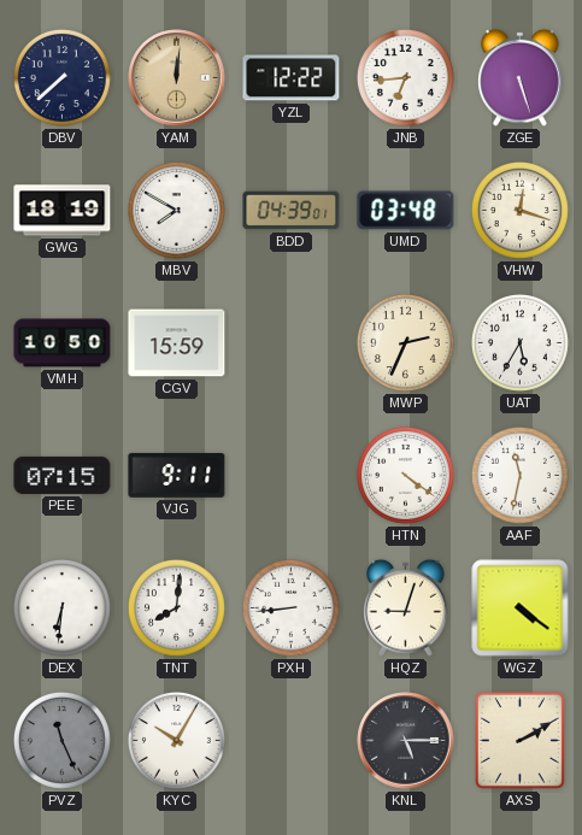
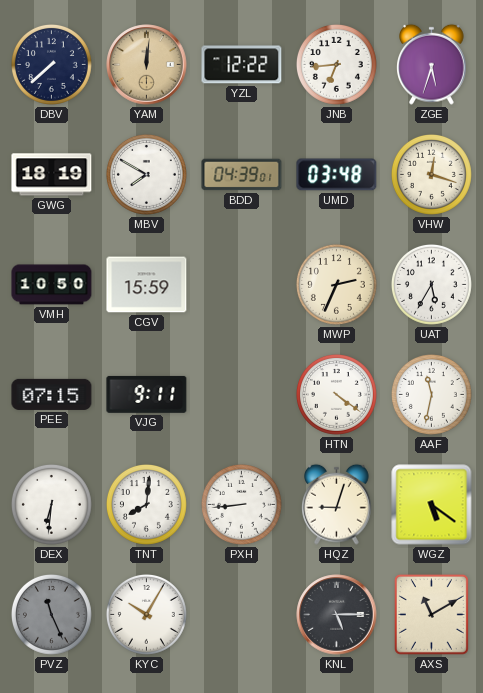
ZGE: 5:27 -> 5:33
WGZ: 4:21 -> 5:21
AXS: 2:10 -> 11:10
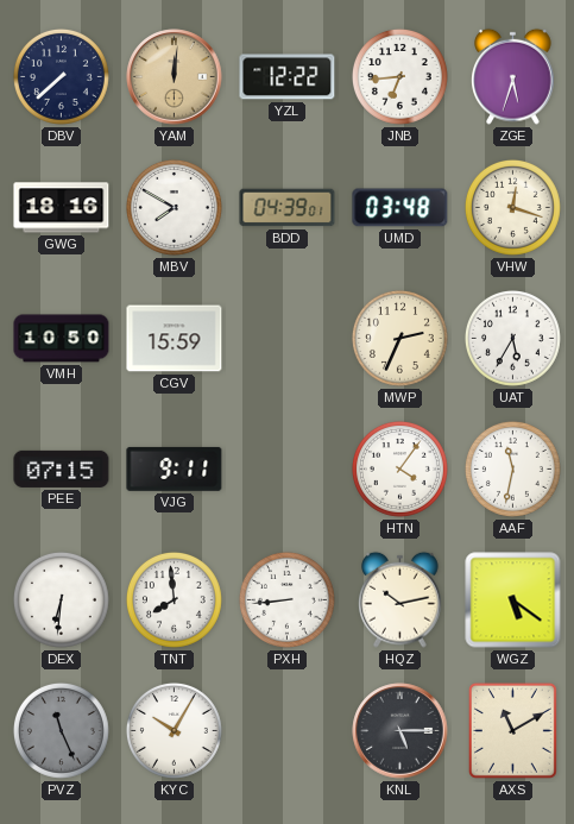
GWG: 18:19 -> 18:16
HTN: 4:21 -> 4:06
TNT: 8:01 -> 7:59
HQZ: 9:03 -> 10:13
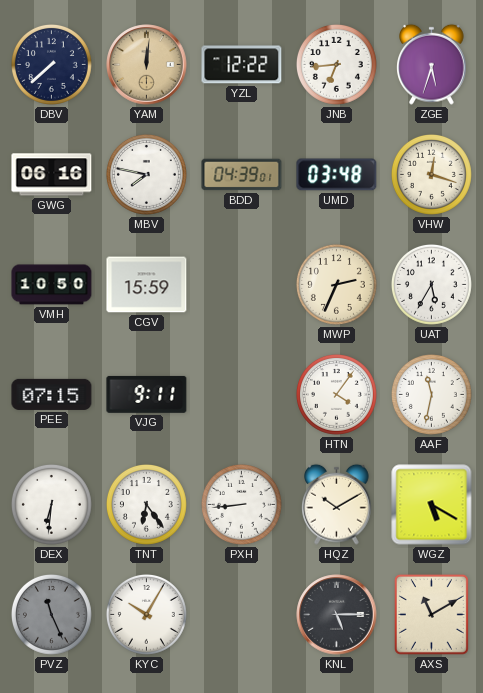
GWG: 18:16 -> 06:16
MBV: 7:50 -> 7:47
TNT: 7:59 -> 6:24
HQZ: 10:13 -> 10:10
WGZ: 5:21 -> 5:20
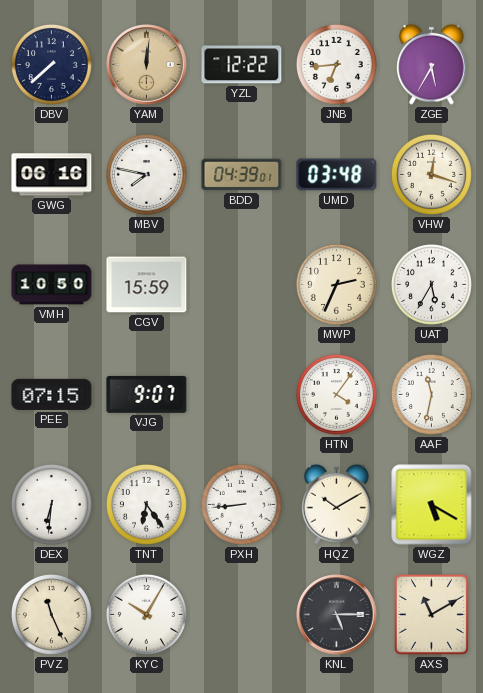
ZGE: 5:33 -> 5:35
VJG: 9:11 -> 9:07
PVZ dial: grey -> cream
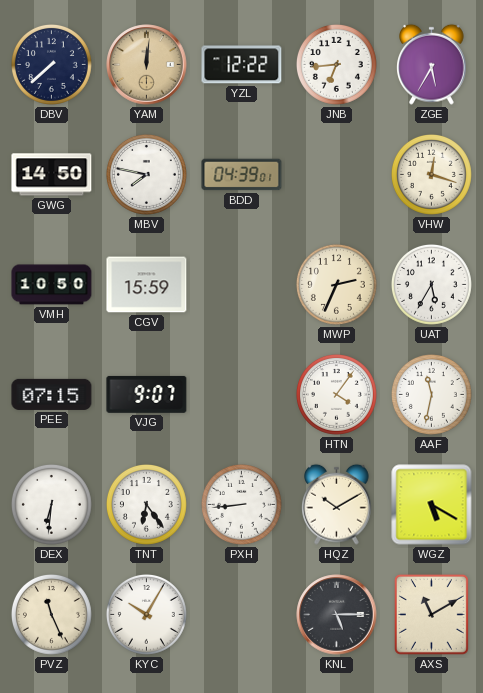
GWG: 06:16 -> 14:50
UMD: 03:48 -> none
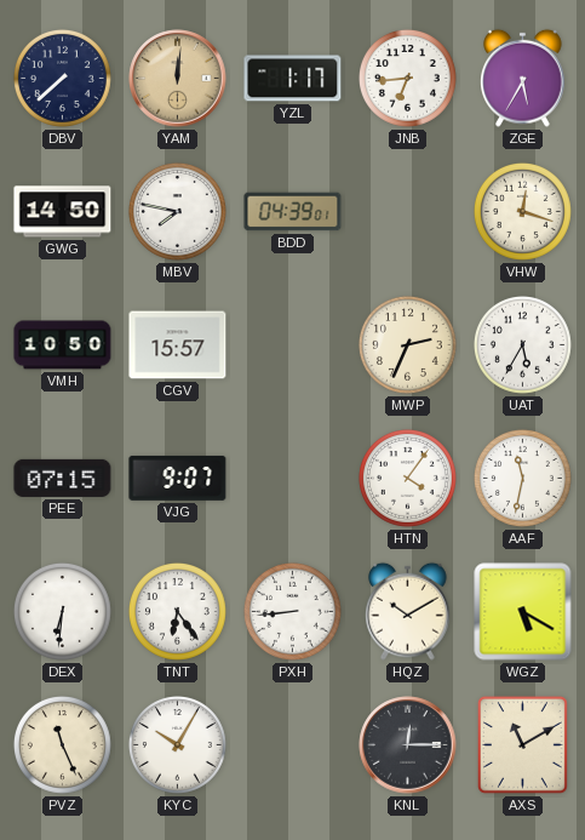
YZL: 12:22 -> 1:17
CGV: 15:59 -> 15:57
KNL: 5:15 -> 12:15
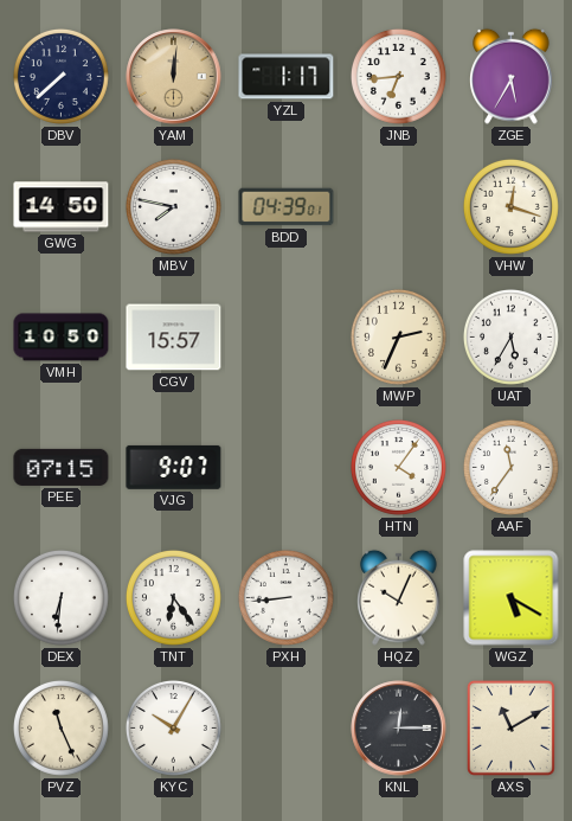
AAF: 11:32 -> 11:36
HQZ: 10:10 -> 10:04
